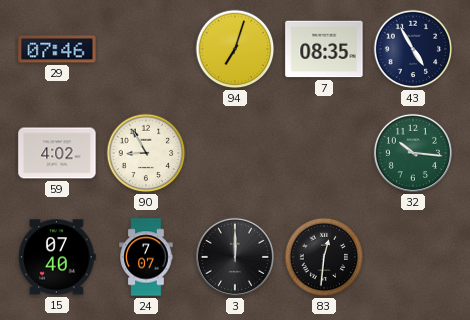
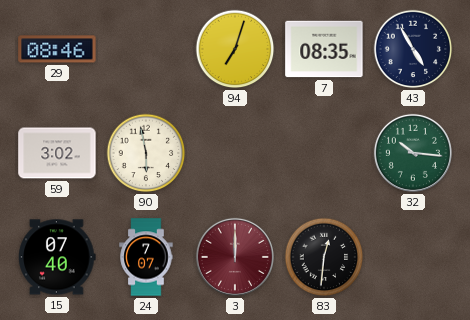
29: 07:46 -> 08:46
59: 4:02 -> 3:02
90: 8:55 -> 5:58
3 dial: black -> burgundy
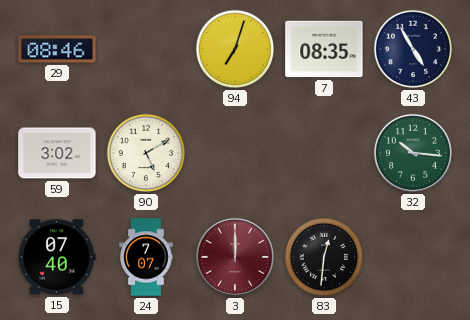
90: 5:58 -> 5:10
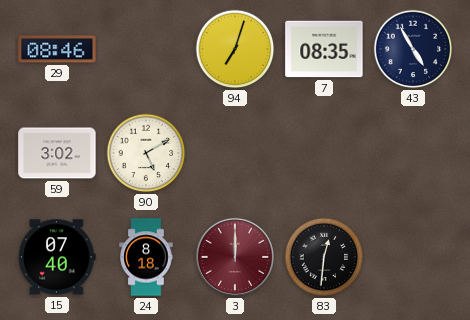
32: 10:16 -> none
24: 7:07 -> 8:18
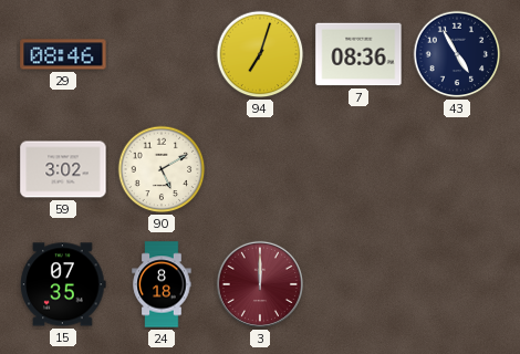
7: 08:35 -> 08:36
15: 07:40 -> 07:35
83: 12:31 -> none
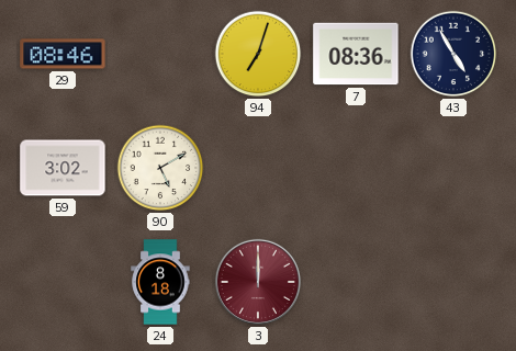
15: 07:35 -> none
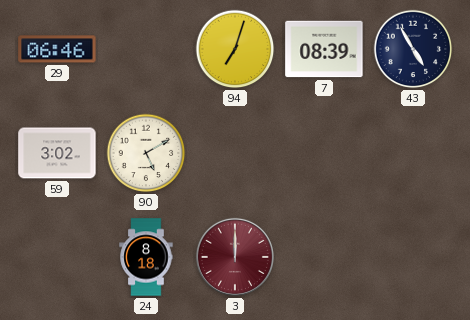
29: 08:46 -> 06:46
7: 08:36 -> 08:39
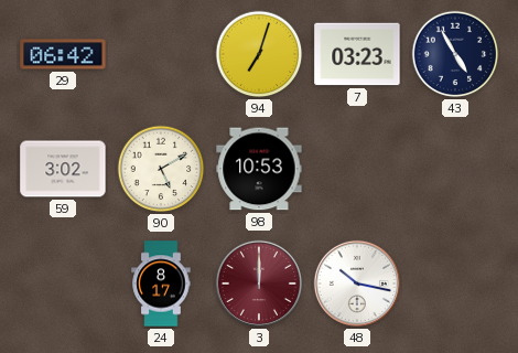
29: 06:46 -> 06:42
7: 08:39 -> 03:23
98: none -> 10:53
24: 8:18 -> 8:17
48: none -> 10:17
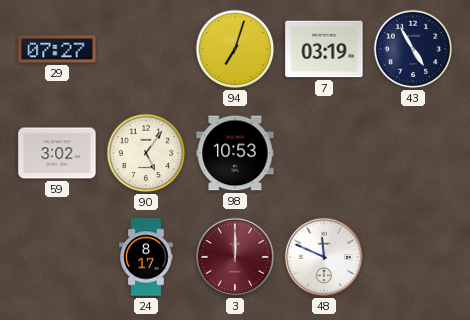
29: 06:42 -> 07:27
7: 03:23 -> 03:19
90: 5:10 -> 5:06
48: 10:17 -> 11:49
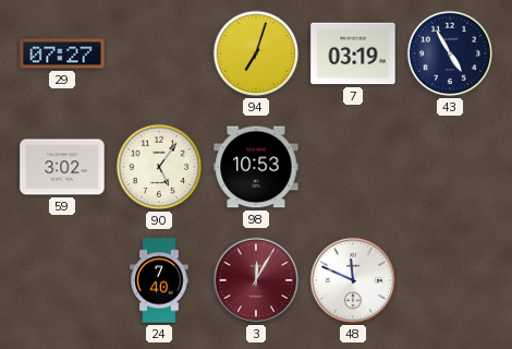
24: 8:17 -> 7:40
3: 12:00 -> 12:05
